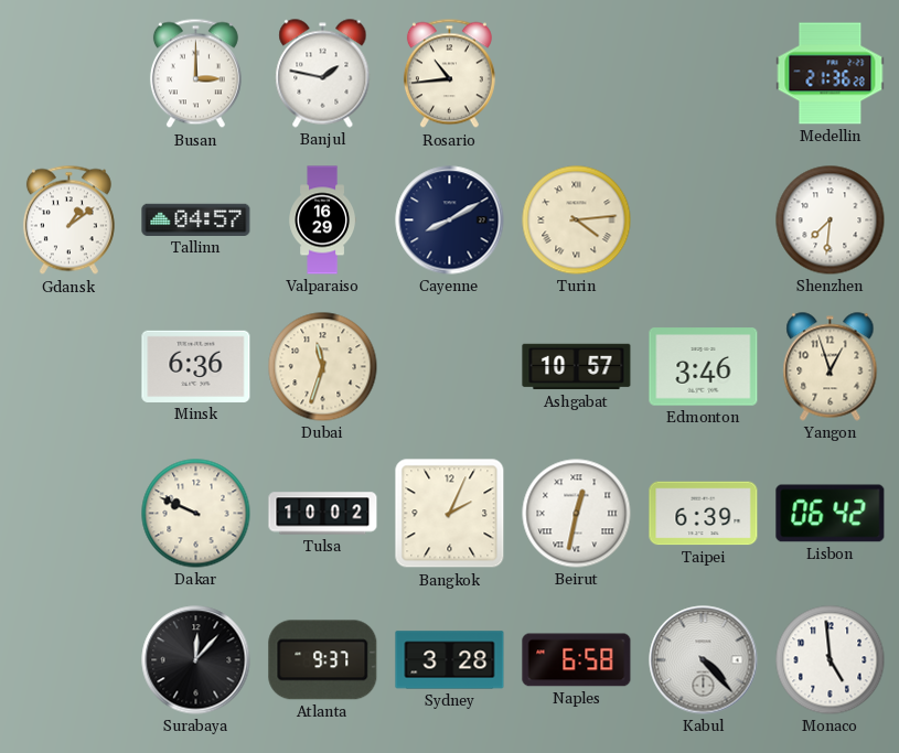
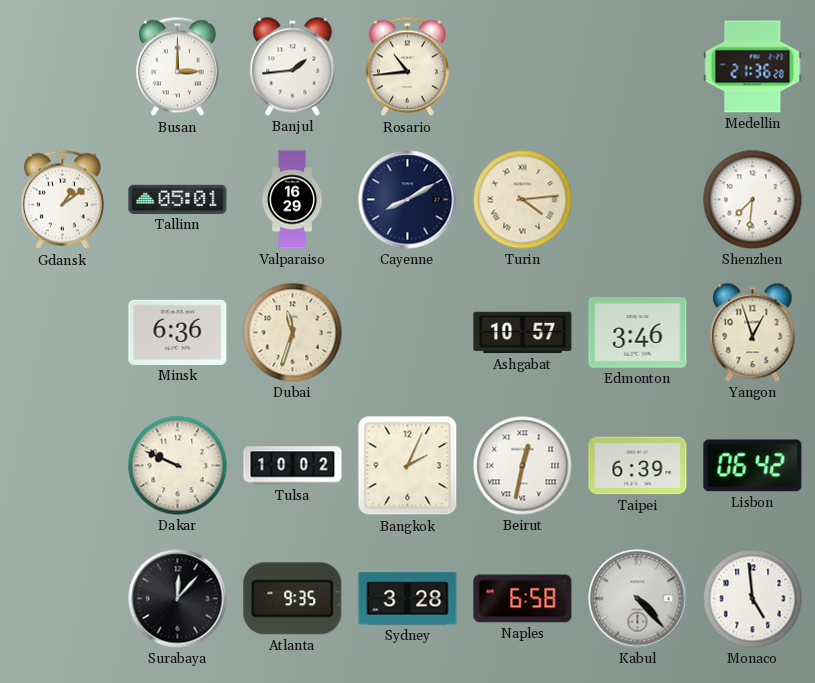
Banjul: 1:47 -> 1:44
Tallinn: 04:57 -> 05:01
Atlanta: 9:37 -> 9:35
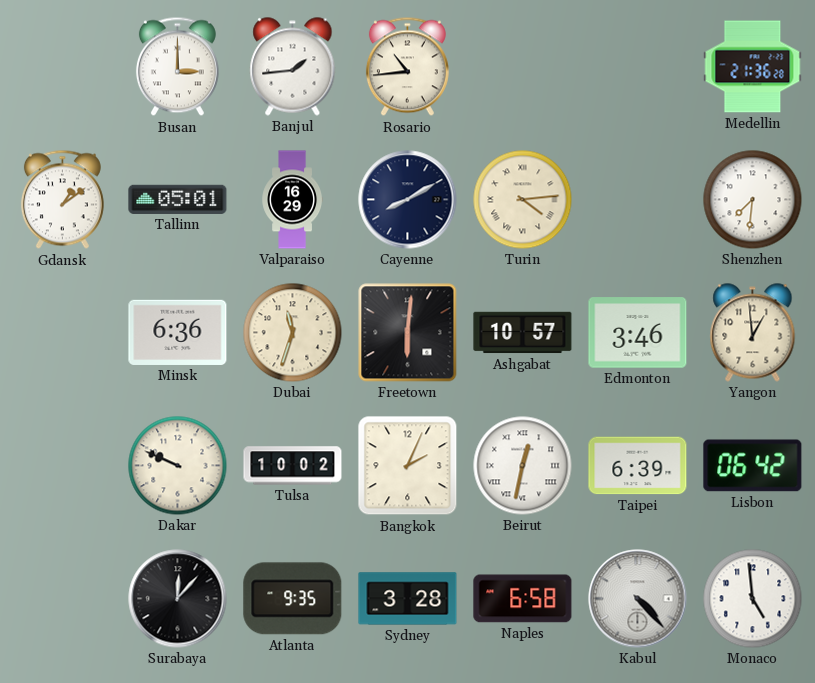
Freetown: none -> 6:01
Yangon: 12:57 -> 12:59
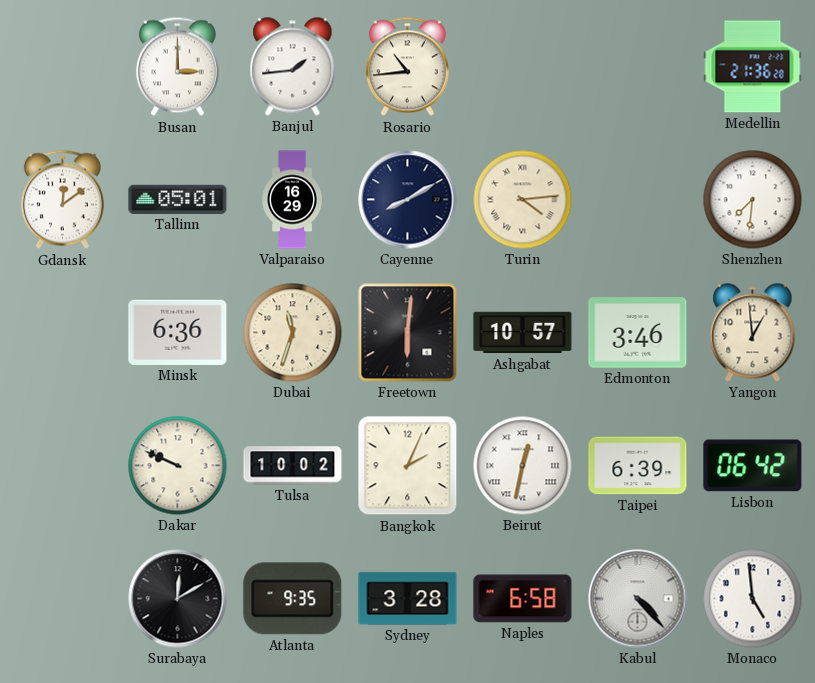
Gdansk: 1:09 -> 12:09
Surabaya: 12:07 -> 12:10
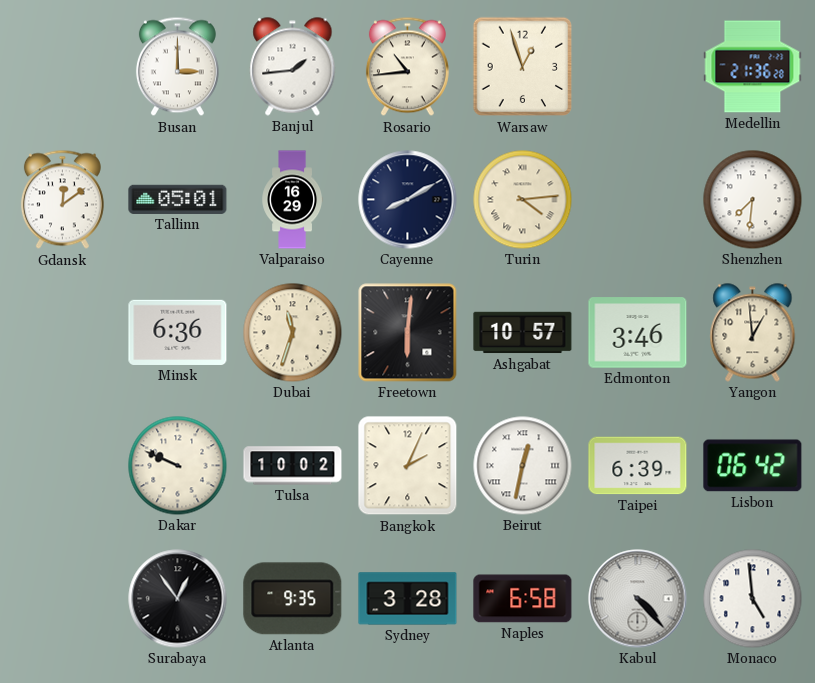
Warsaw: none -> 12:57
Surabaya: 12:10 -> 12:54
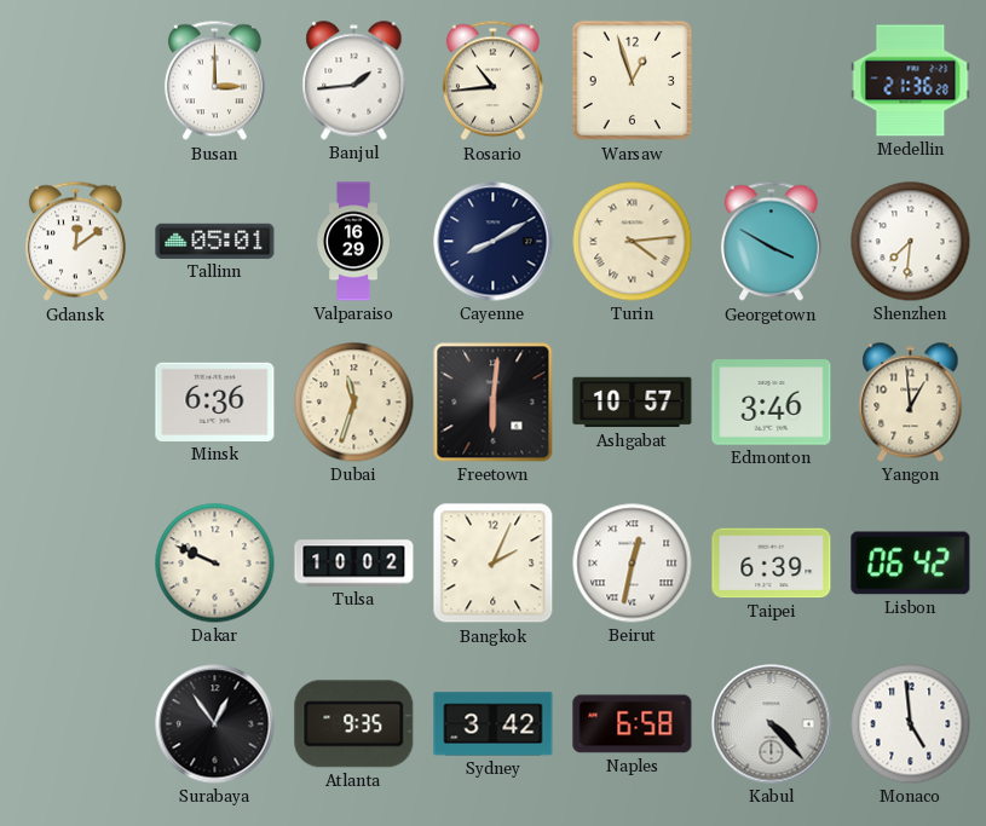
Georgetown: none -> 3:50
Sydney: 3:28 -> 3:42
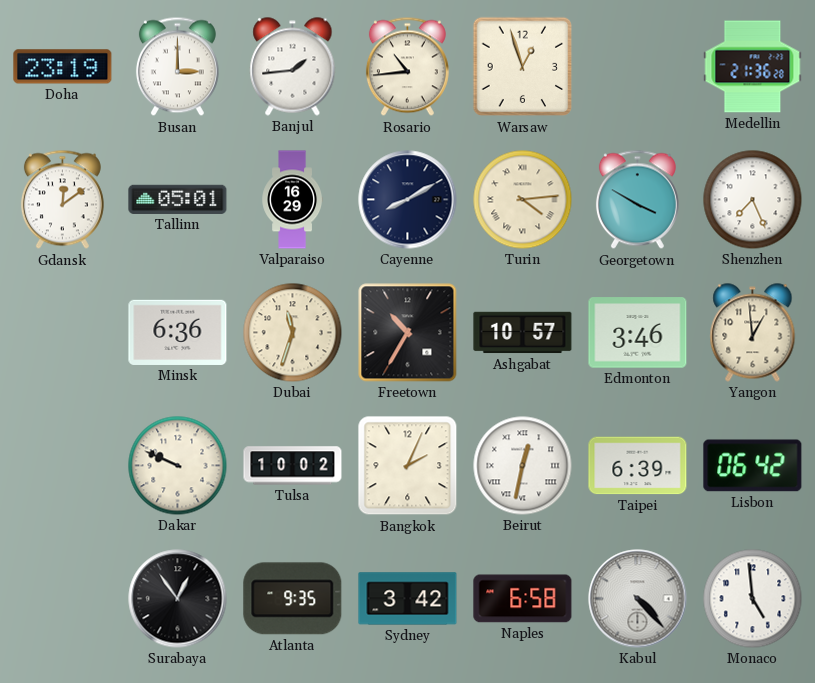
Doha: none -> 23:19
Shenzhen: 7:31 -> 7:26
Freetown: 6:01 -> 10:35
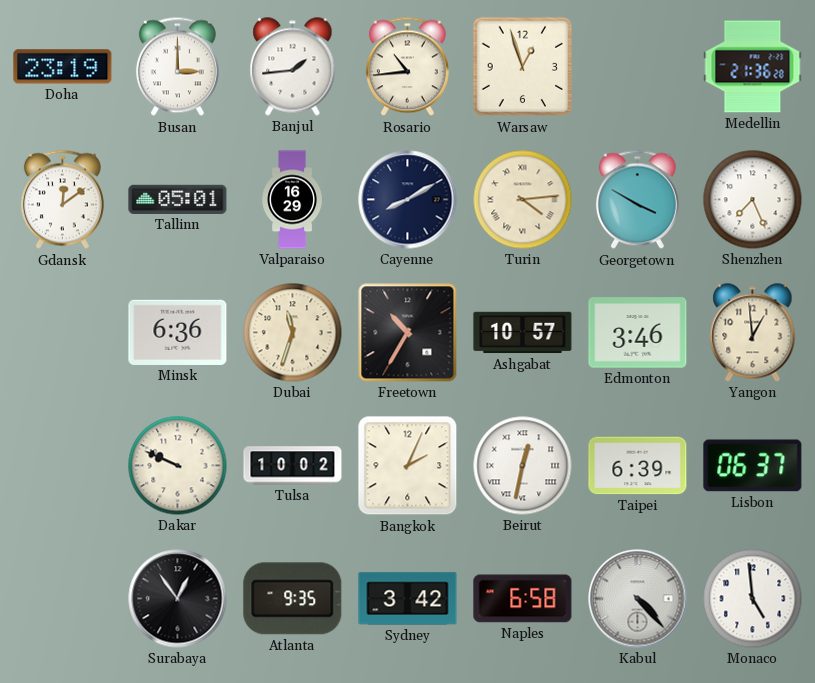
Lisbon: 06:42 -> 06:37
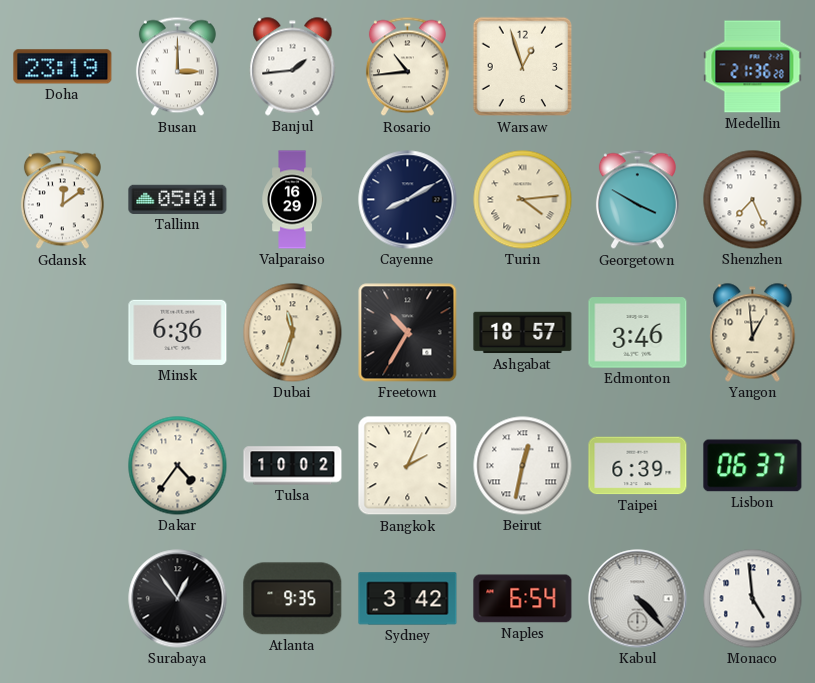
Ashgabat: 10:57 -> 18:57
Dakar: 9:49 -> 4:36
Naples: 6:58 -> 6:54
